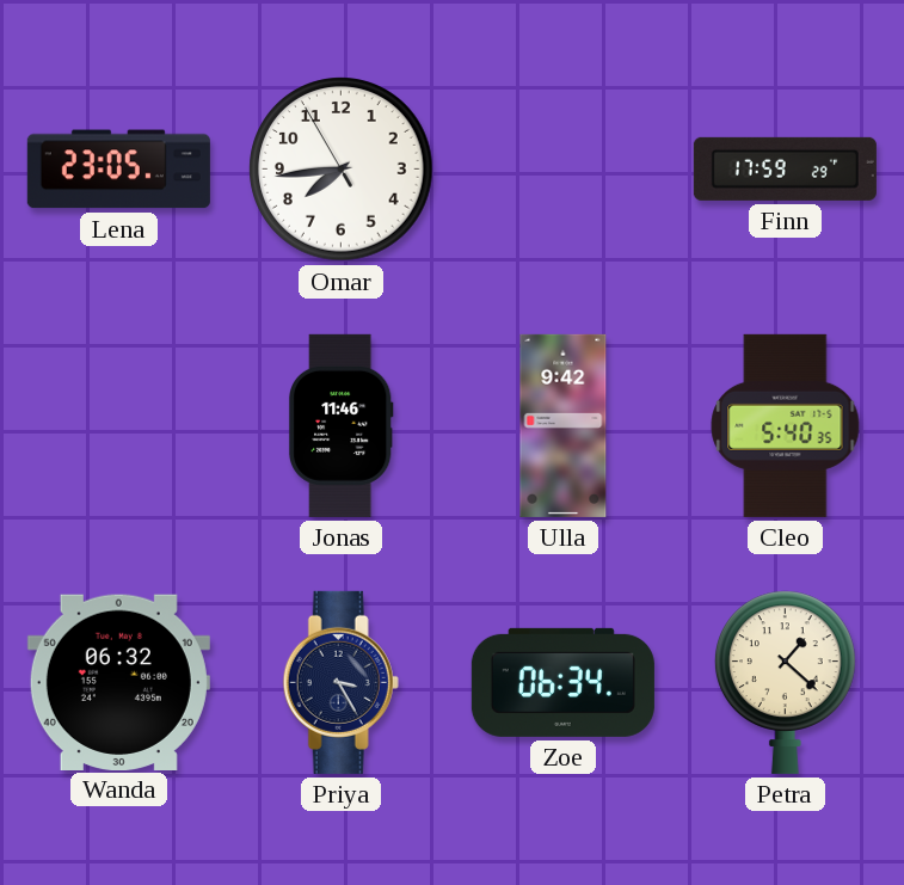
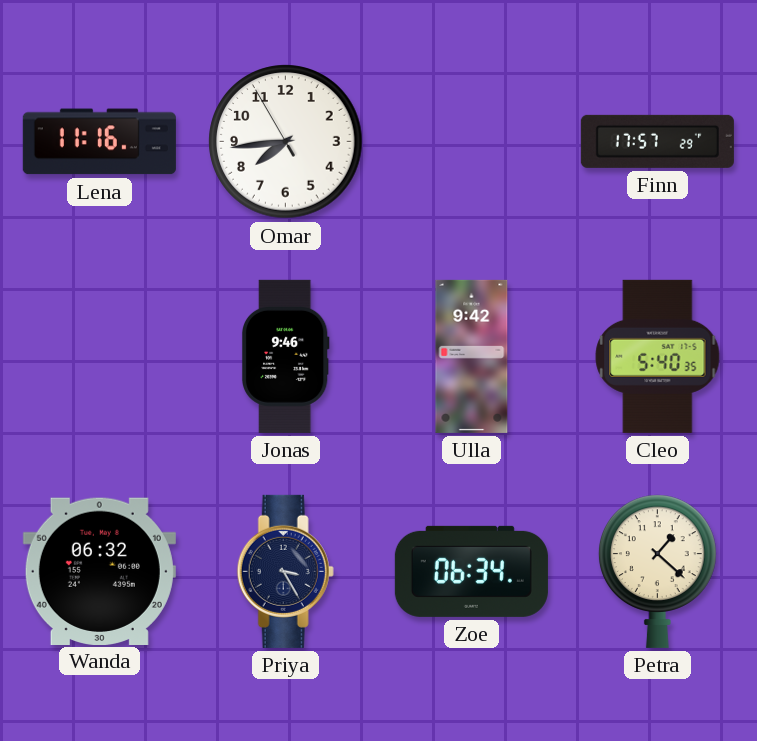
Lena: 23:05 -> 11:16
Finn: 17:59 -> 17:57
Jonas: 11:46 -> 9:46
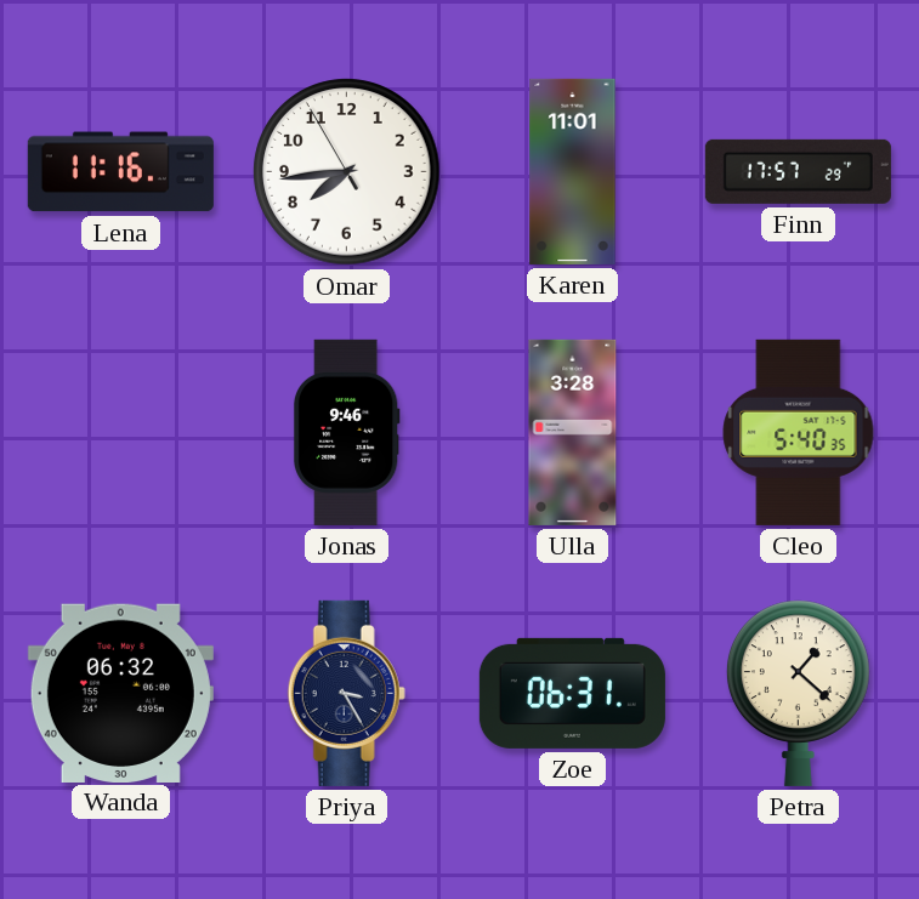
Karen: none -> 11:01
Ulla: 9:42 -> 3:28
Zoe: 06:34 -> 06:31
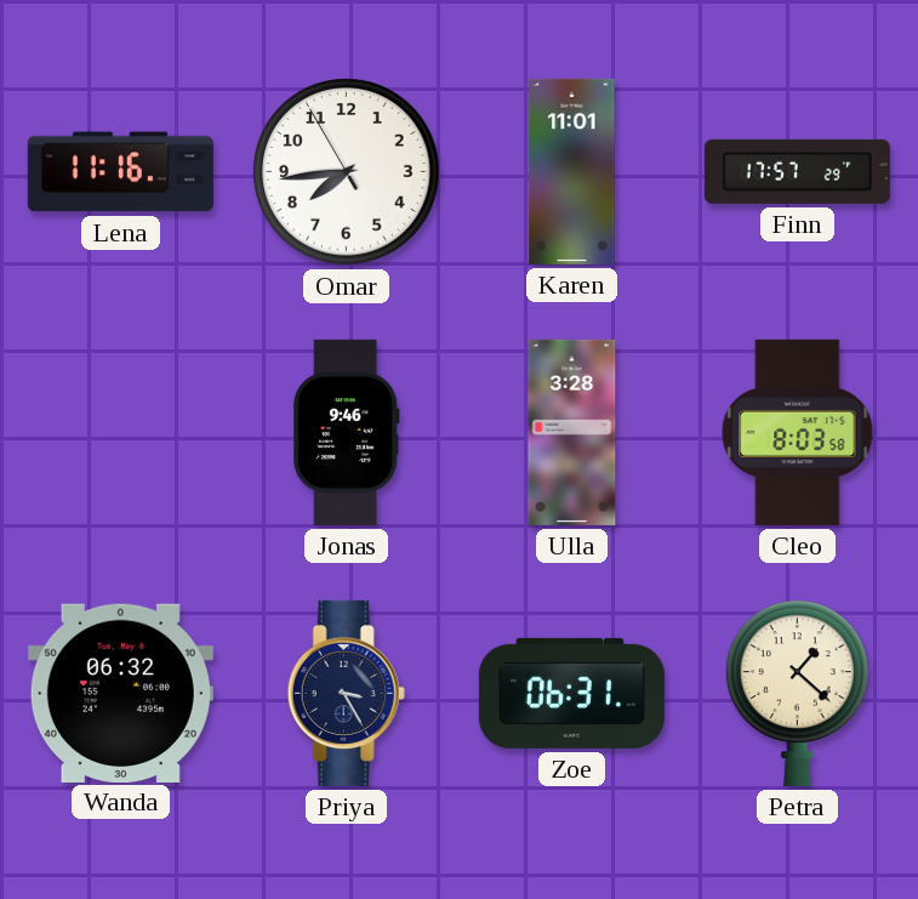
Cleo: 5:40 -> 8:03
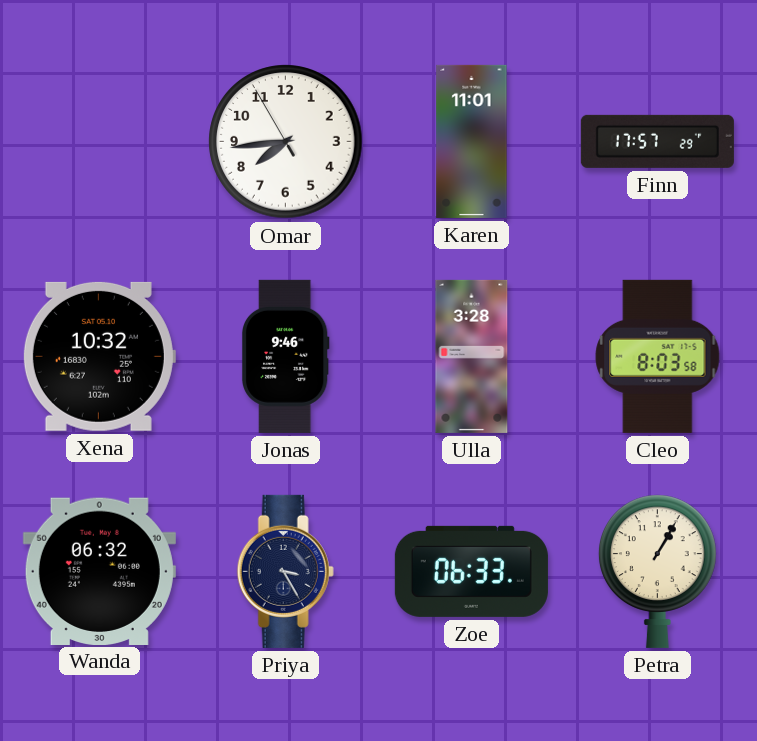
Lena: 11:16 -> none
Xena: none -> 10:32
Zoe: 06:31 -> 06:33
Petra: 1:22 -> 1:05
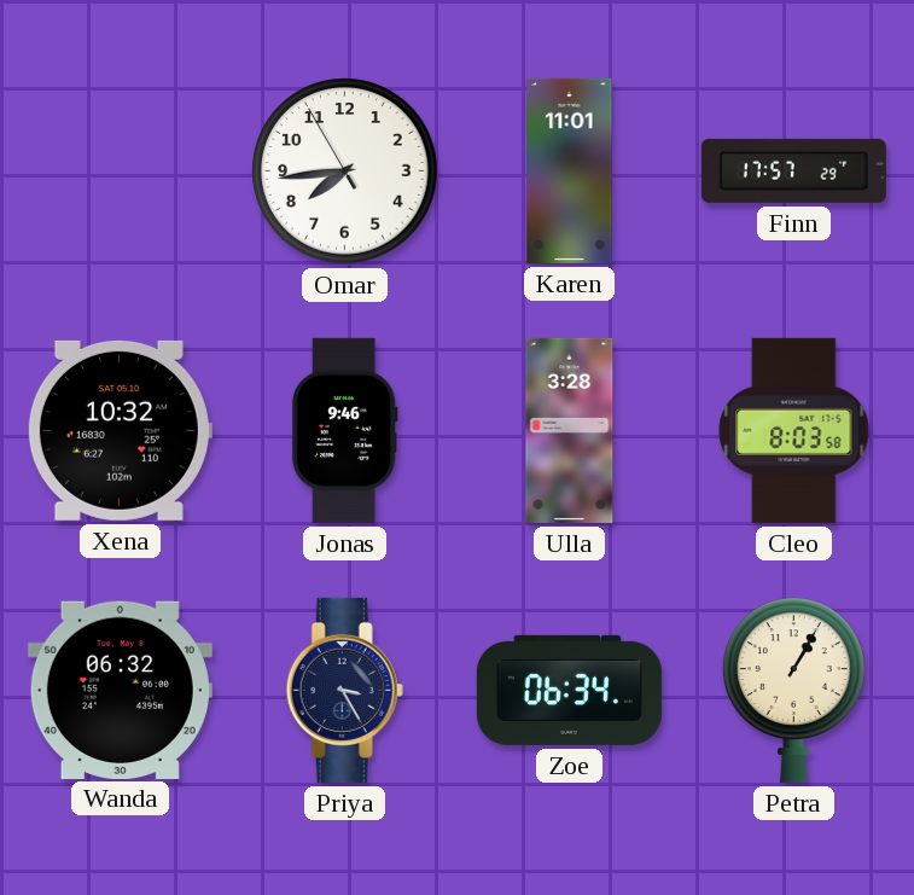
Zoe: 06:33 -> 06:34
